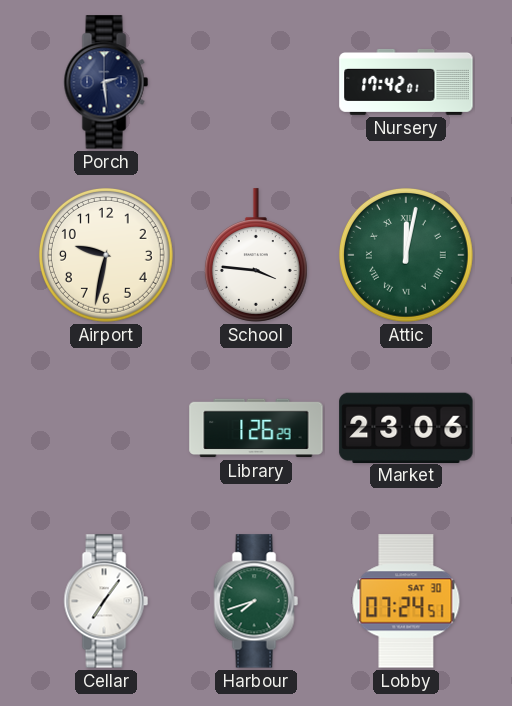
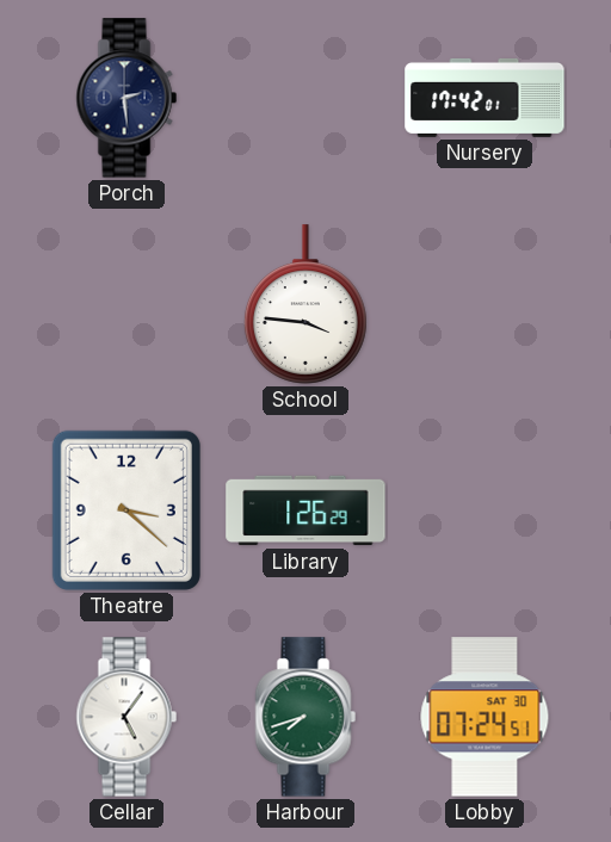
Airport: 9:32 -> none
Attic: 12:02 -> none
Theatre: none -> 3:22
Market: 23:06 -> none
Cellar: 7:06 -> 5:06
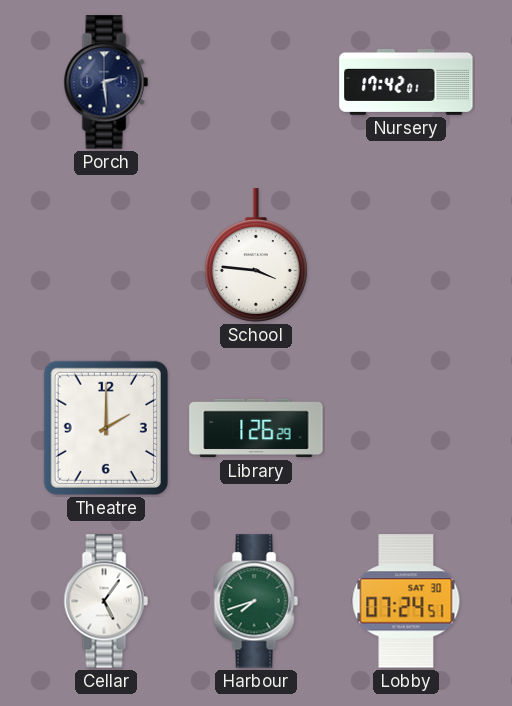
Theatre: 3:22 -> 2:00
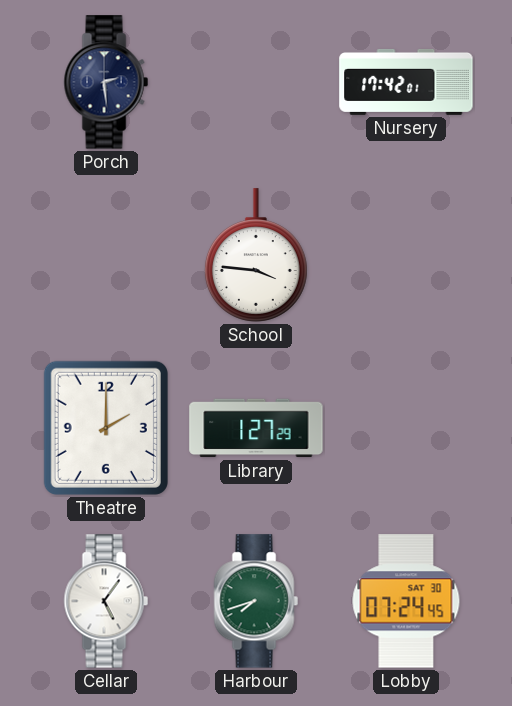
Library: 1:26 -> 1:27
Lobby: 07:24:51 -> 07:24:45
